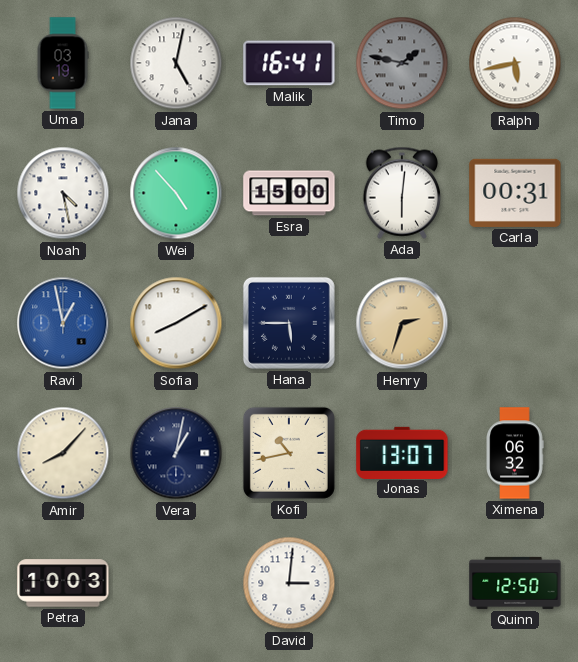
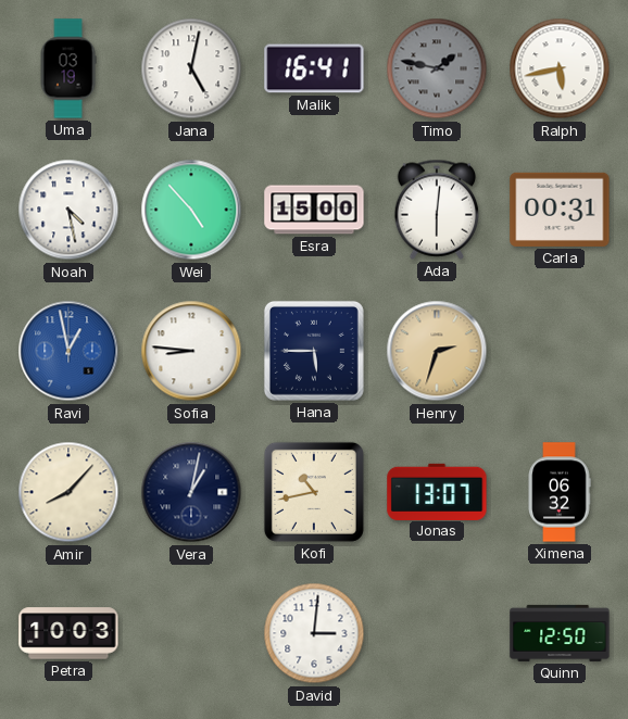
Sofia: 8:10 -> 8:46
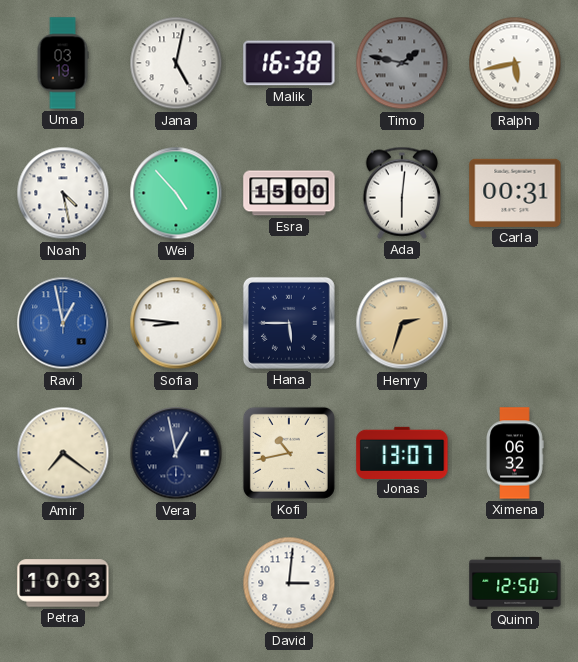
Malik: 16:41 -> 16:38
Amir: 8:07 -> 7:21
Vera: 1:02 -> 12:58
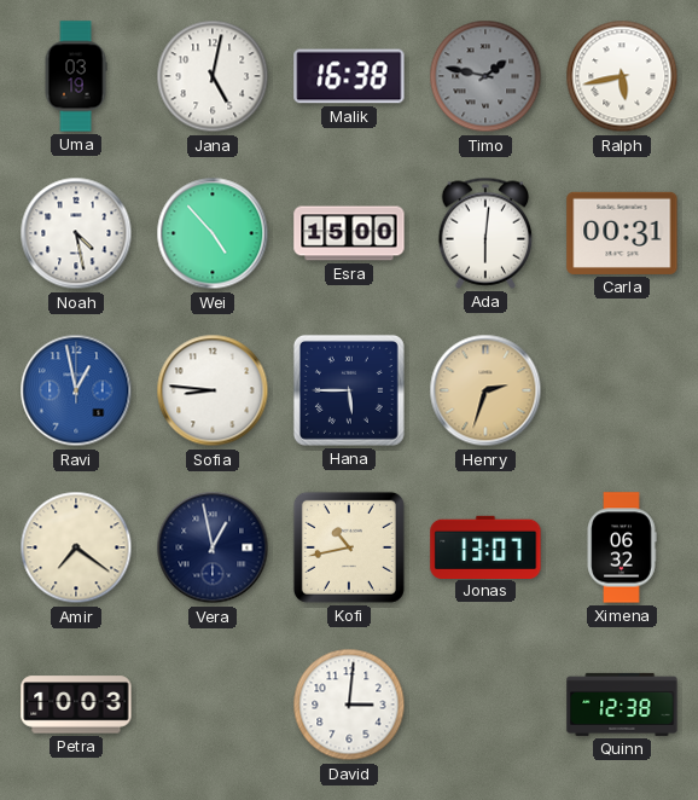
Quinn: 12:50 -> 12:38
